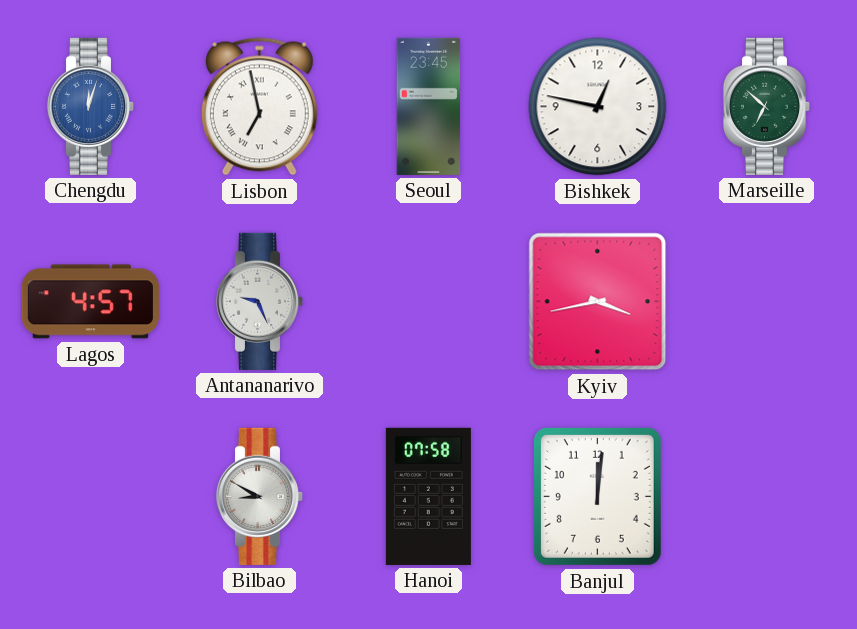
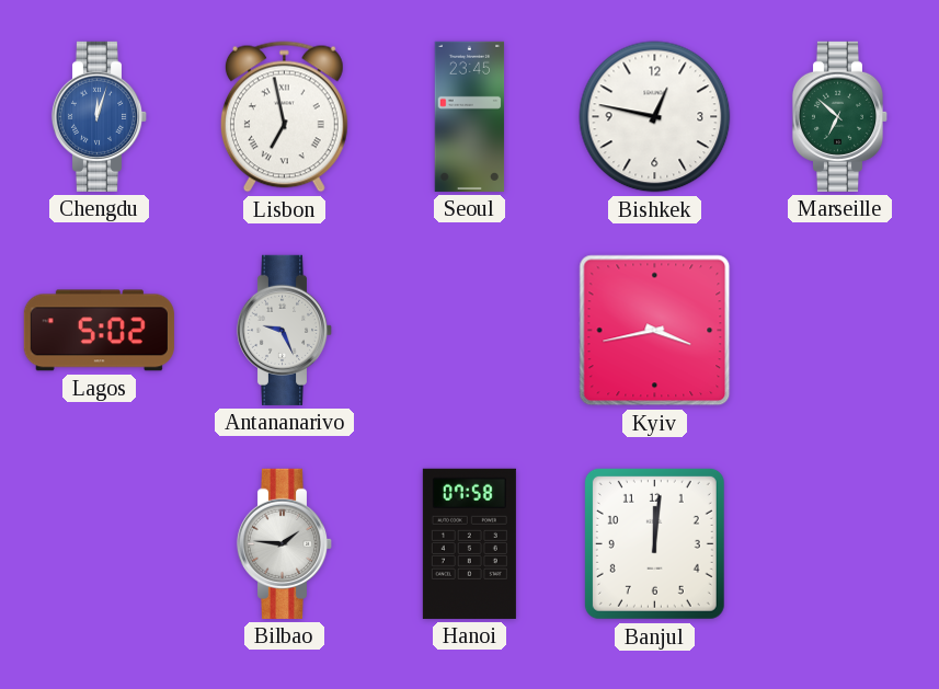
Lagos: 4:57 -> 5:02
Bilbao: 8:50 -> 1:46
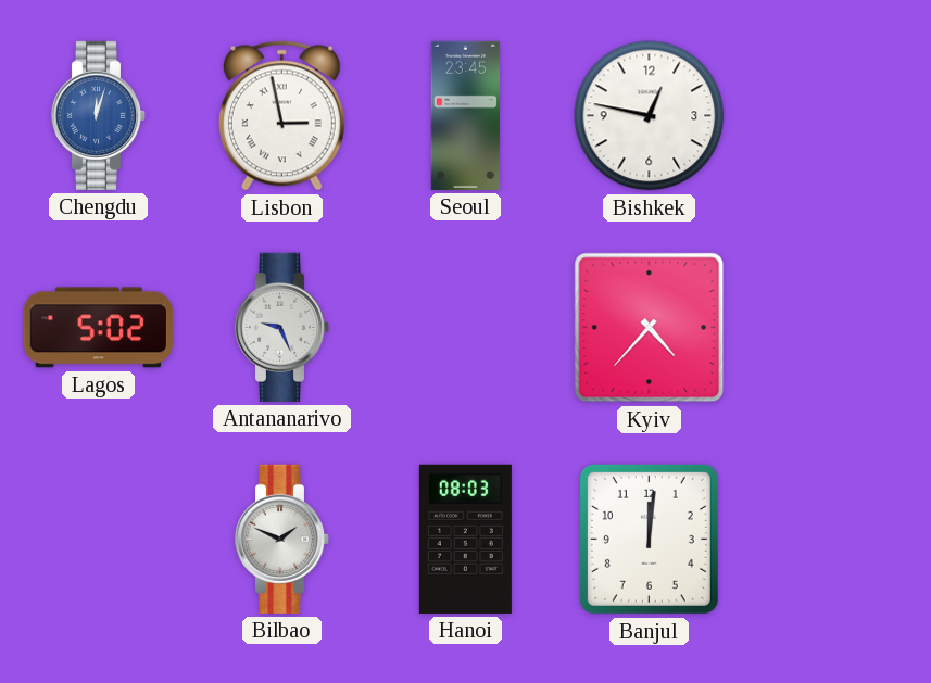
Lisbon: 6:58 -> 2:58
Marseille: 6:52 -> none
Kyiv: 3:43 -> 4:37
Bilbao: 1:46 -> 1:49
Hanoi: 07:58 -> 08:03
